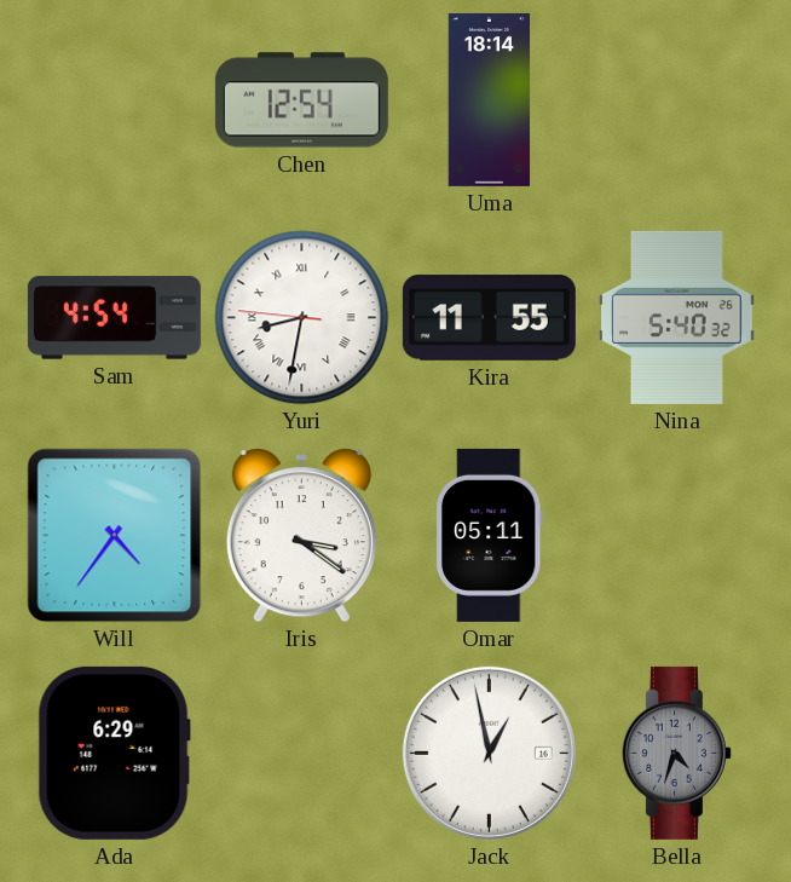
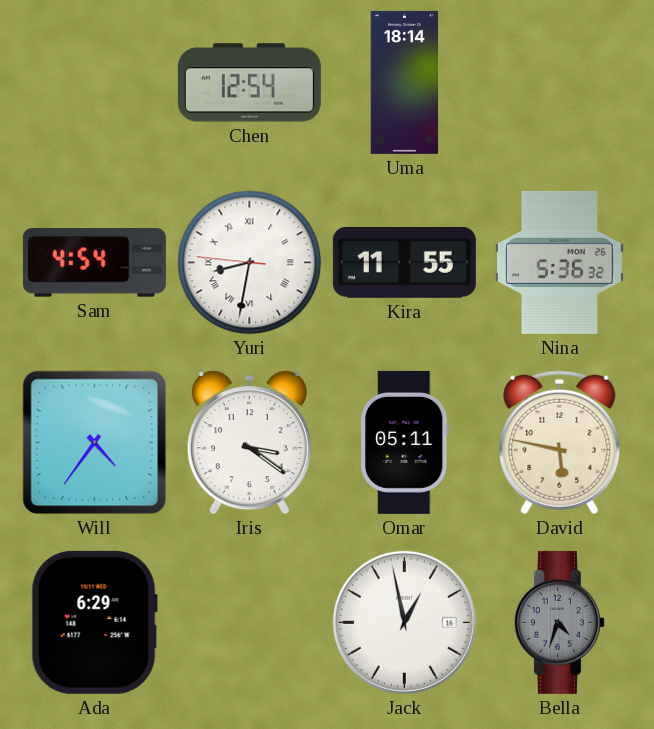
Nina: 5:40 -> 5:36
David: none -> 5:47
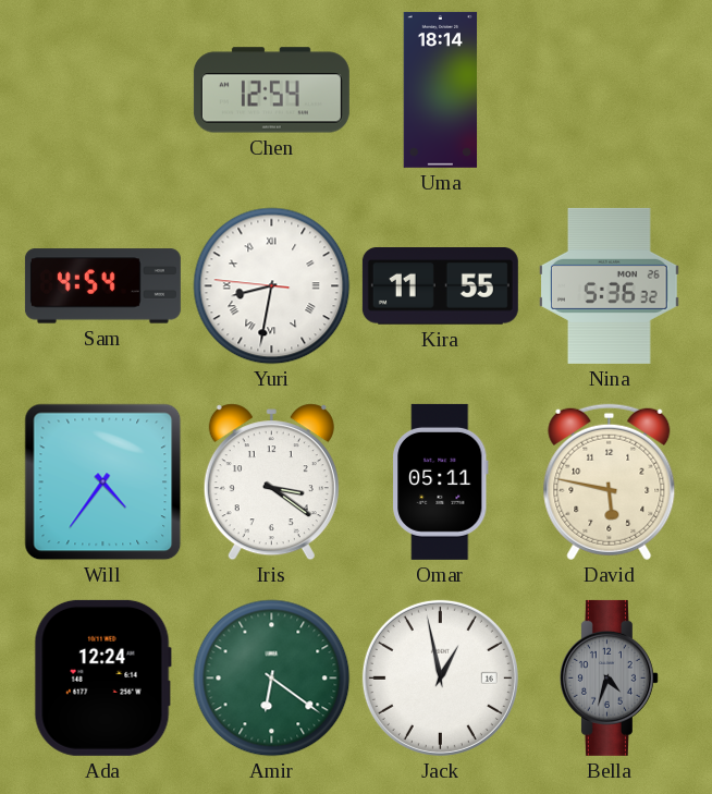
Ada: 6:29 -> 12:24
Amir: none -> 6:21
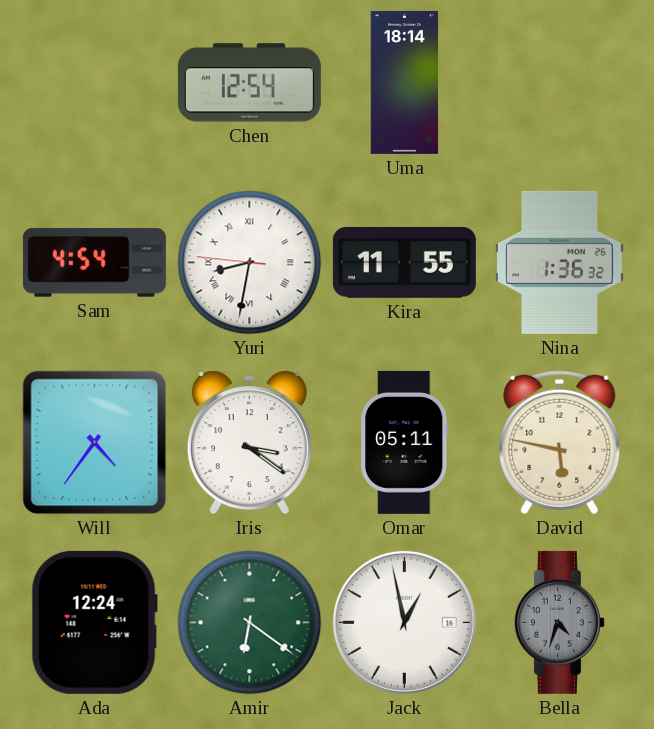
Nina: 5:36 -> 1:36
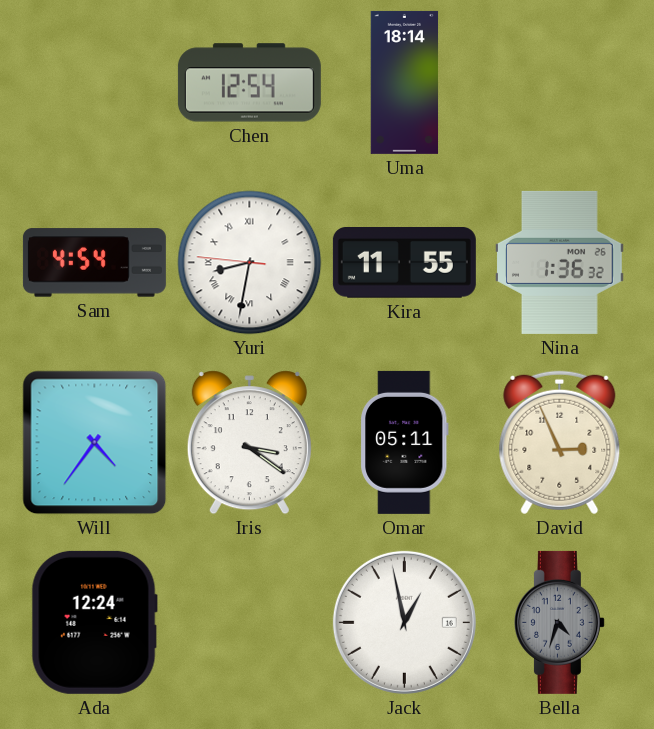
David: 5:47 -> 2:56
Amir: 6:21 -> none
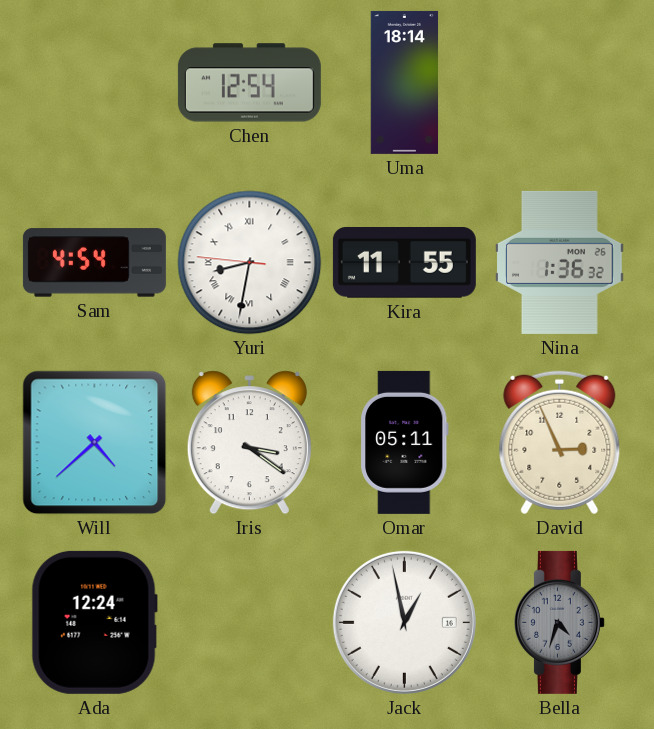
Will: 4:36 -> 4:38
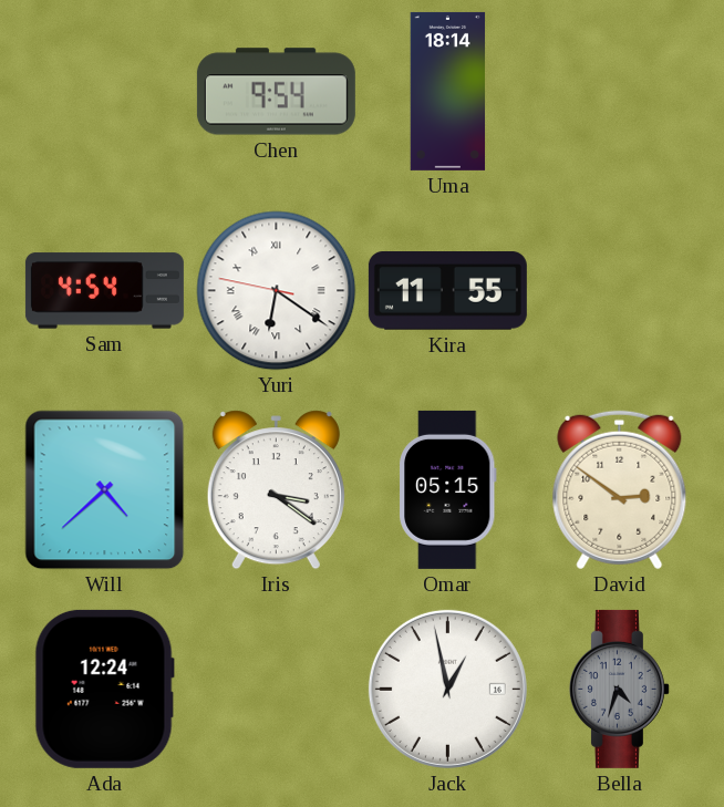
Chen: 12:54 -> 9:54
Yuri: 8:31 -> 6:20
Nina: 1:36 -> none
Omar: 05:11 -> 05:15
David: 2:56 -> 2:51
